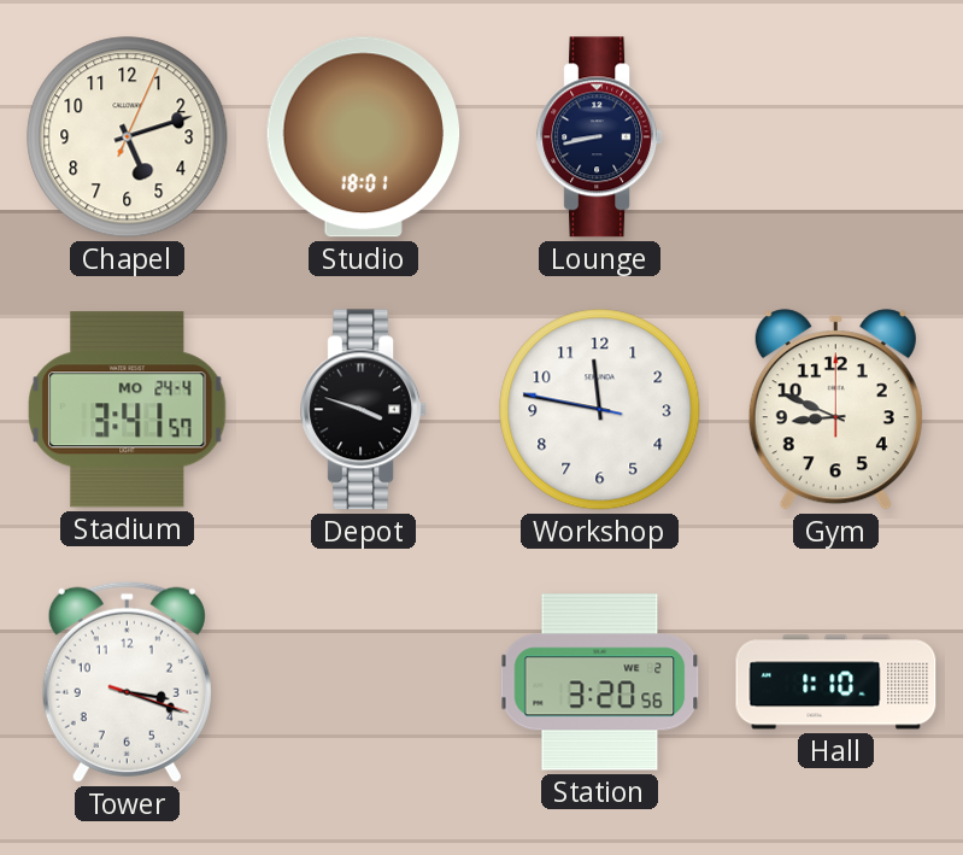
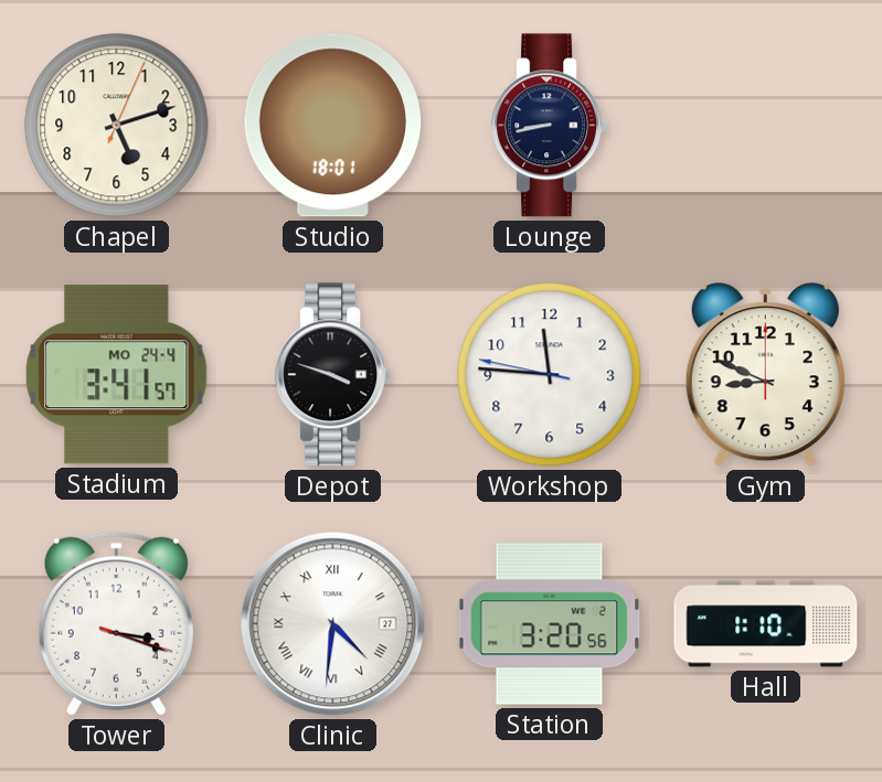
Workshop: 11:46 -> 11:45
Clinic: none -> 4:31
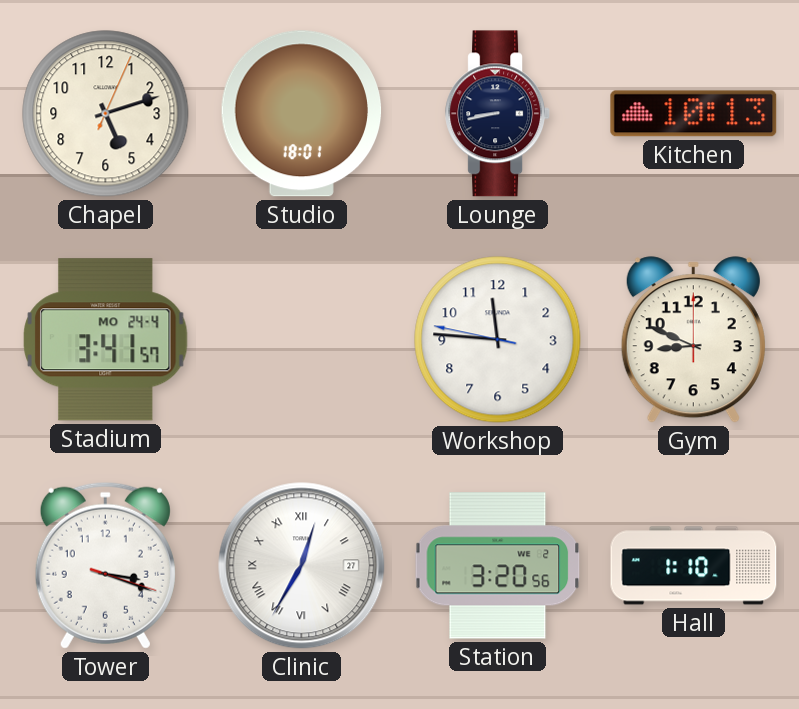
Kitchen: none -> 10:13
Depot: 3:48 -> none
Clinic: 4:31 -> 12:35
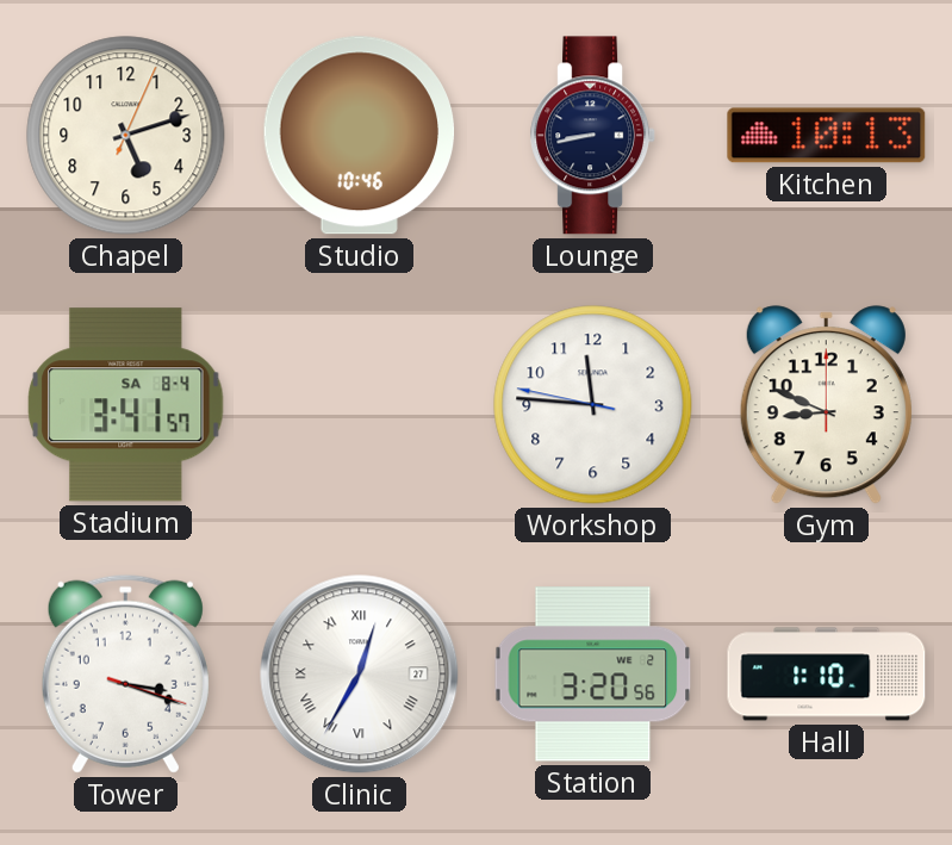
Studio: 18:01 -> 10:46
Stadium date: MO 24-4 -> SA 8-4
